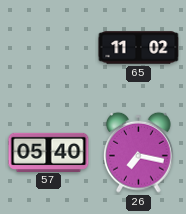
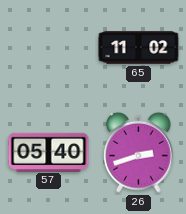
26: 7:17 -> 2:42
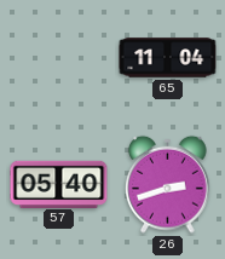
65: 11:02 -> 11:04
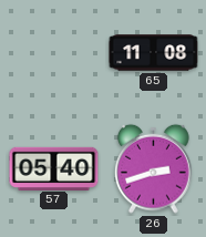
65: 11:04 -> 11:08
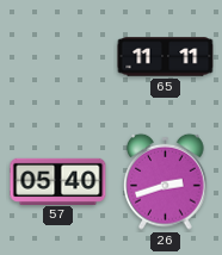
65: 11:08 -> 11:11
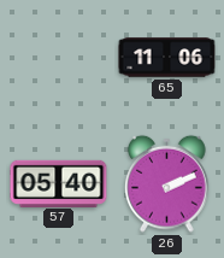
65: 11:11 -> 11:06
26: 2:42 -> 2:11
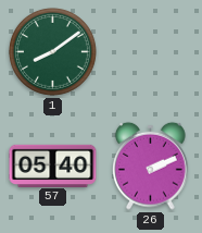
1: none -> 8:09
65: 11:06 -> none
